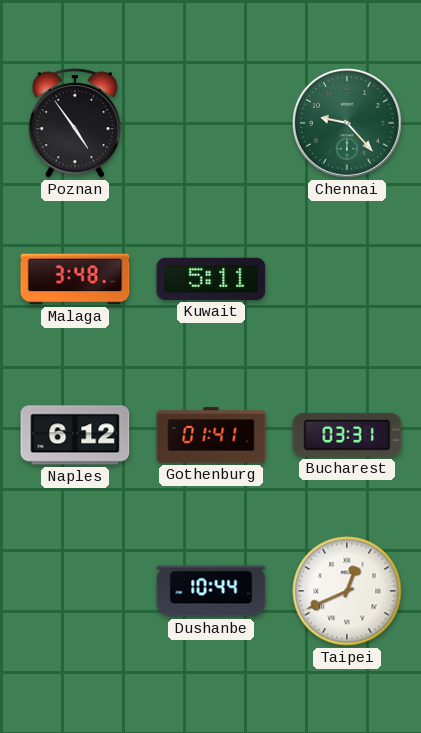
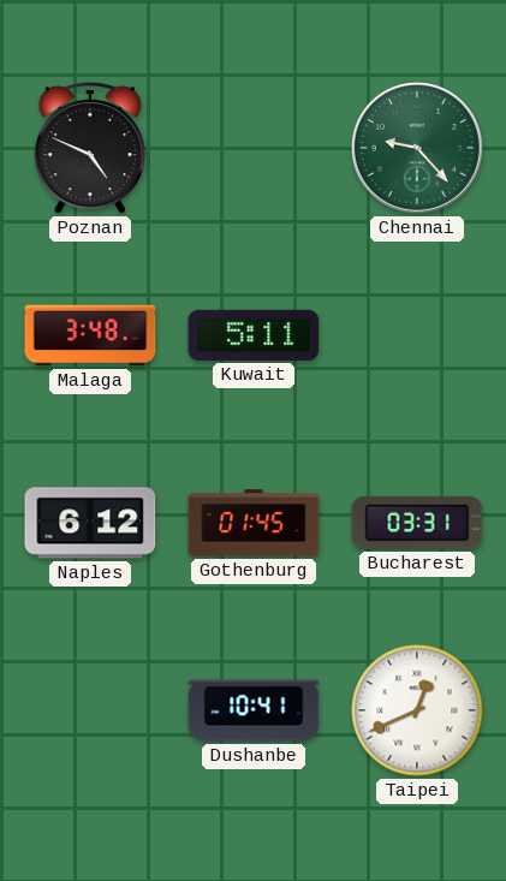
Poznan: 4:54 -> 4:49
Gothenburg: 01:41 -> 01:45
Dushanbe: 10:44 -> 10:41
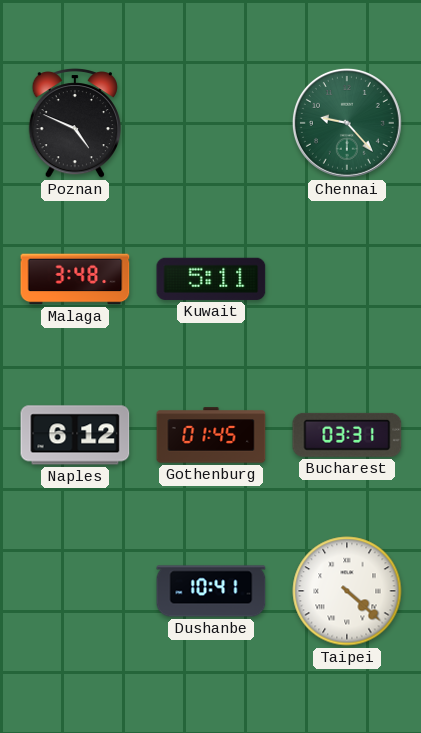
Taipei: 12:41 -> 4:22
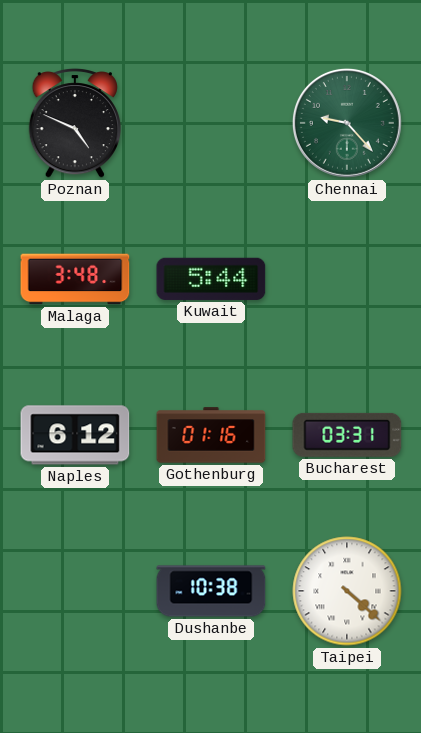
Kuwait: 5:11 -> 5:44
Gothenburg: 01:45 -> 01:16
Dushanbe: 10:41 -> 10:38
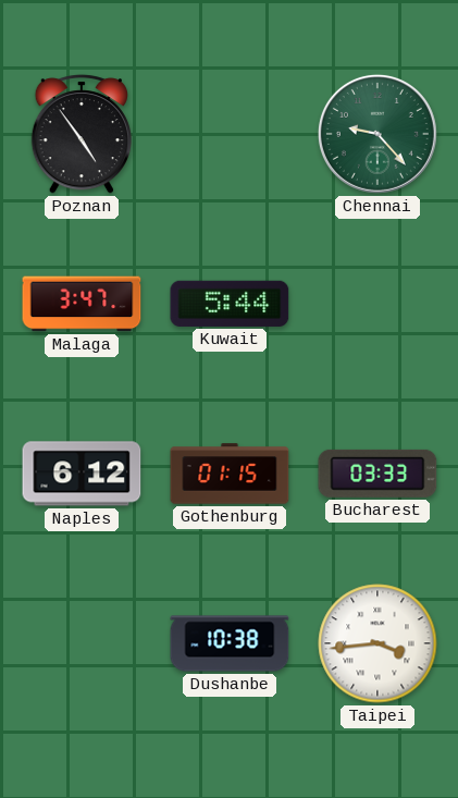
Poznan: 4:49 -> 4:54
Malaga: 3:48 -> 3:47
Gothenburg: 01:16 -> 01:15
Bucharest: 03:31 -> 03:33
Taipei: 4:22 -> 3:44
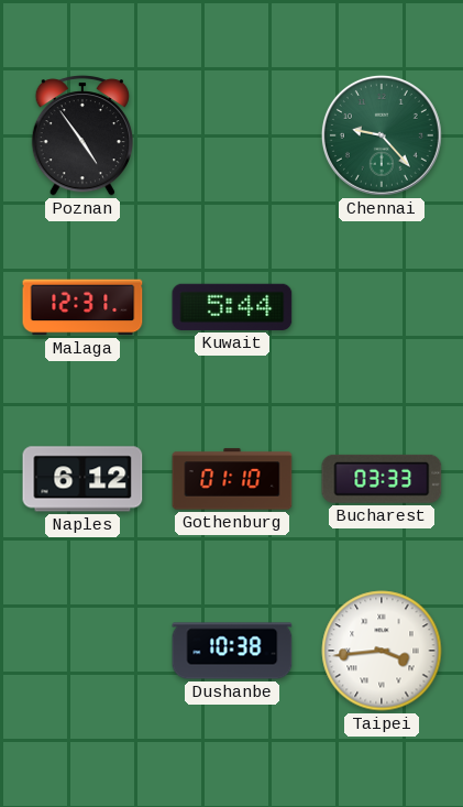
Malaga: 3:47 -> 12:31
Gothenburg: 01:15 -> 01:10
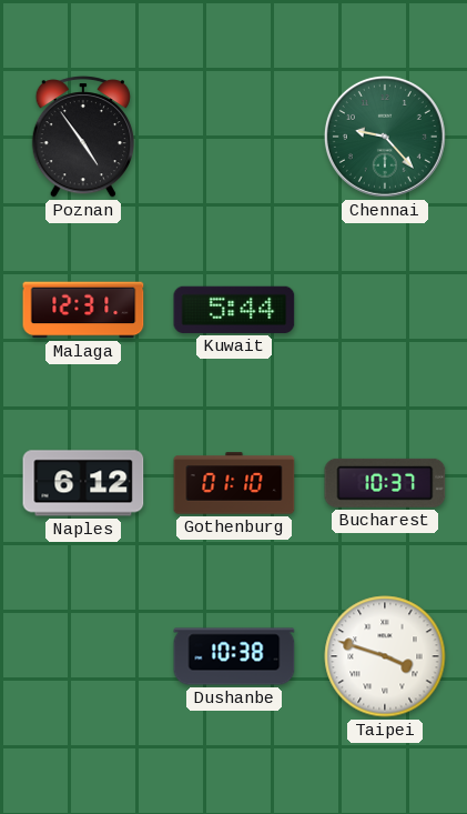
Bucharest: 03:33 -> 10:37
Taipei: 3:44 -> 3:48
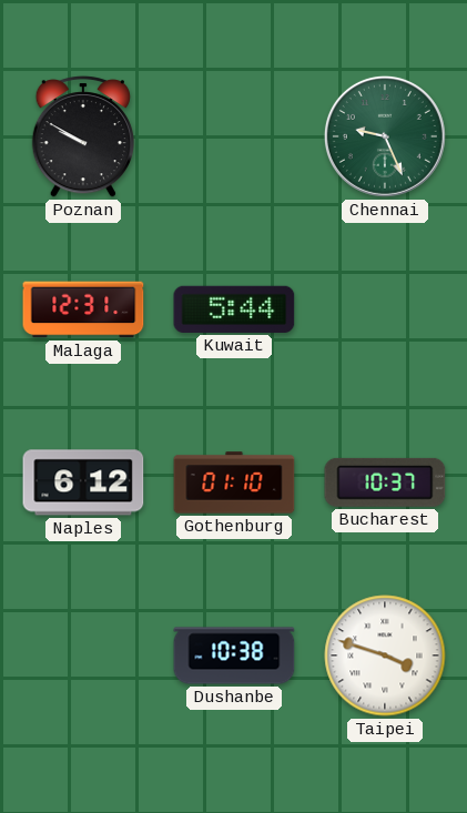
Poznan: 4:54 -> 9:50
Chennai: 9:23 -> 9:26
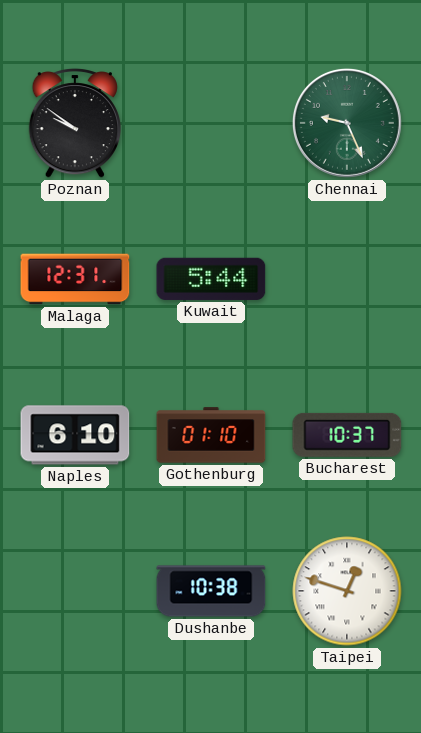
Poznan: 9:50 -> 9:51
Naples: 6:12 -> 6:10
Taipei: 3:48 -> 12:48
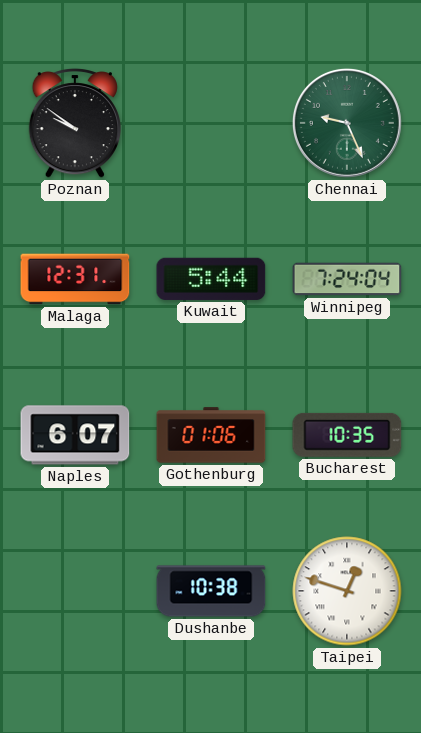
Winnipeg: none -> 7:24
Naples: 6:10 -> 6:07
Gothenburg: 01:10 -> 01:06
Bucharest: 10:37 -> 10:35
